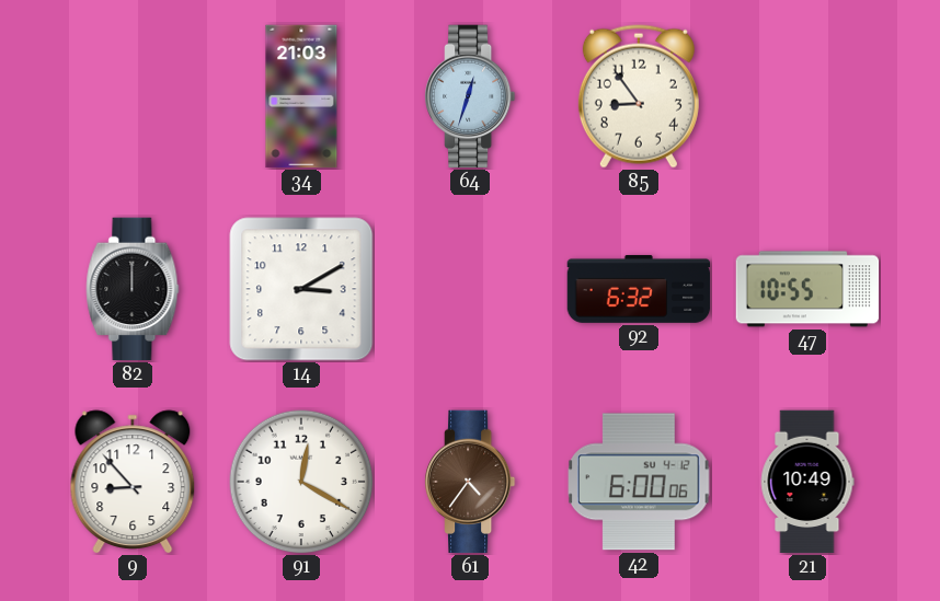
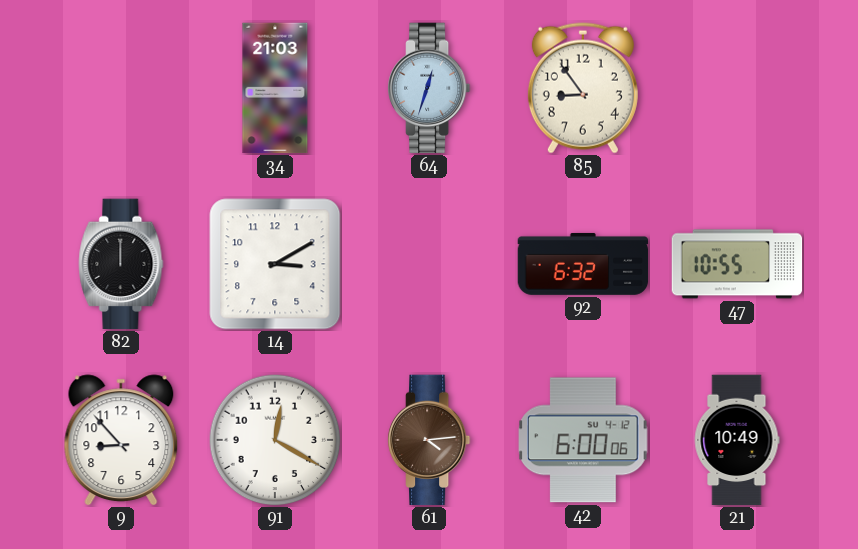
61: 4:36 -> 4:14
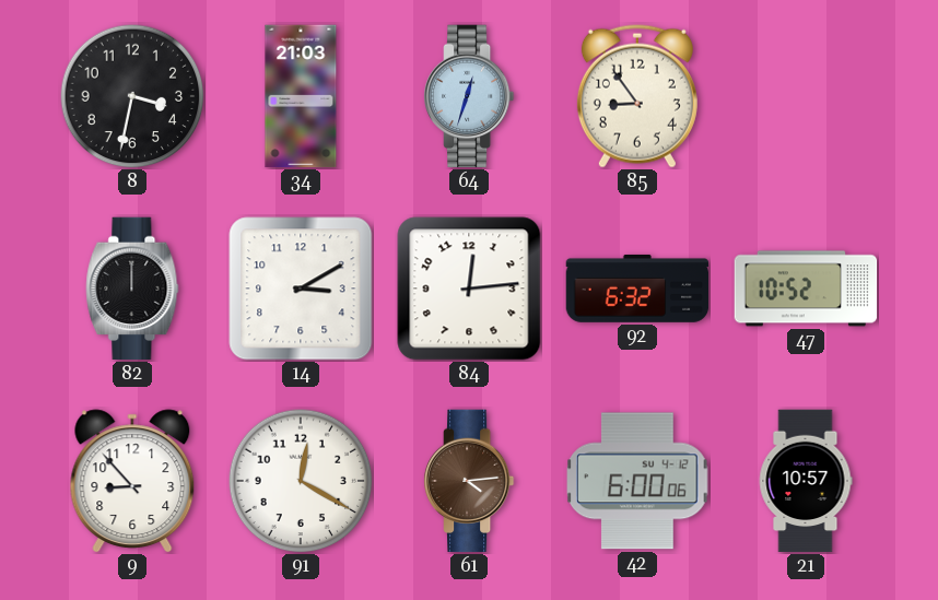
8: none -> 3:32
84: none -> 12:14
47: 10:55 -> 10:52
21: 10:49 -> 10:57
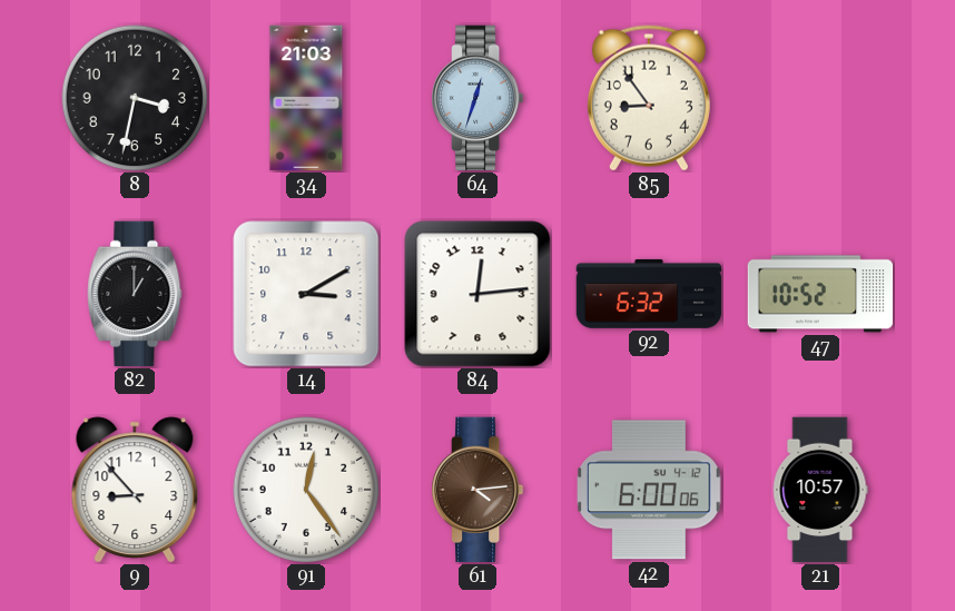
82: 12:00 -> 1:00
91: 12:20 -> 12:24
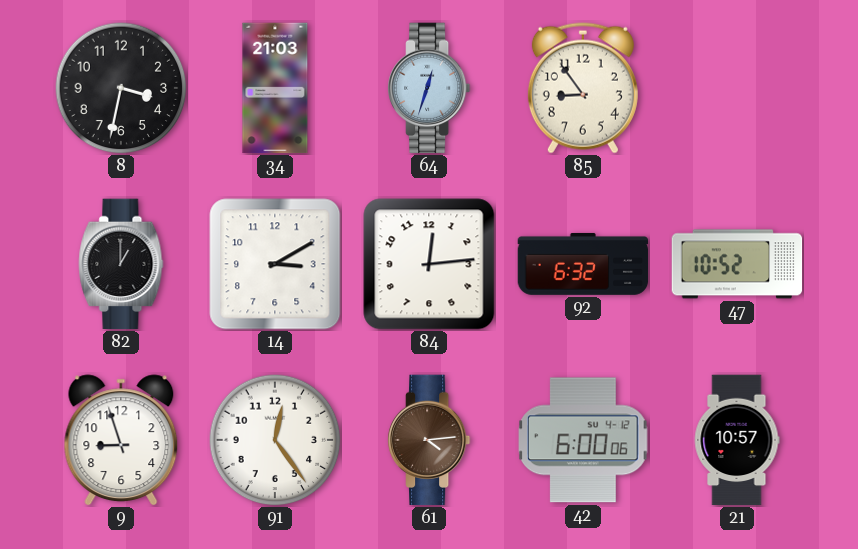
9: 8:53 -> 8:57
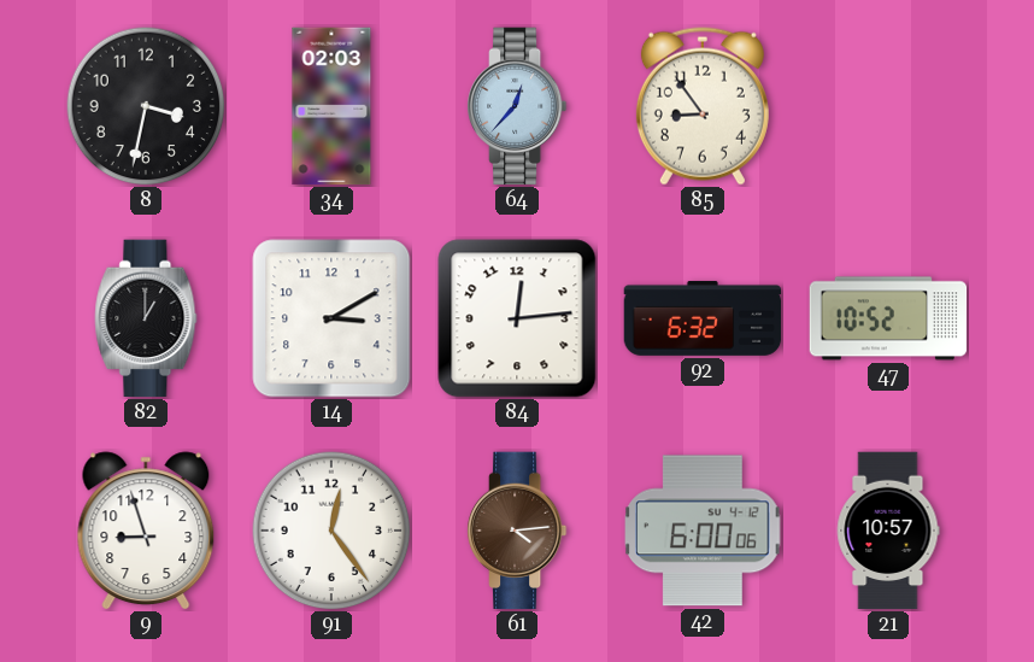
34: 21:03 -> 02:03
64: 12:33 -> 12:37
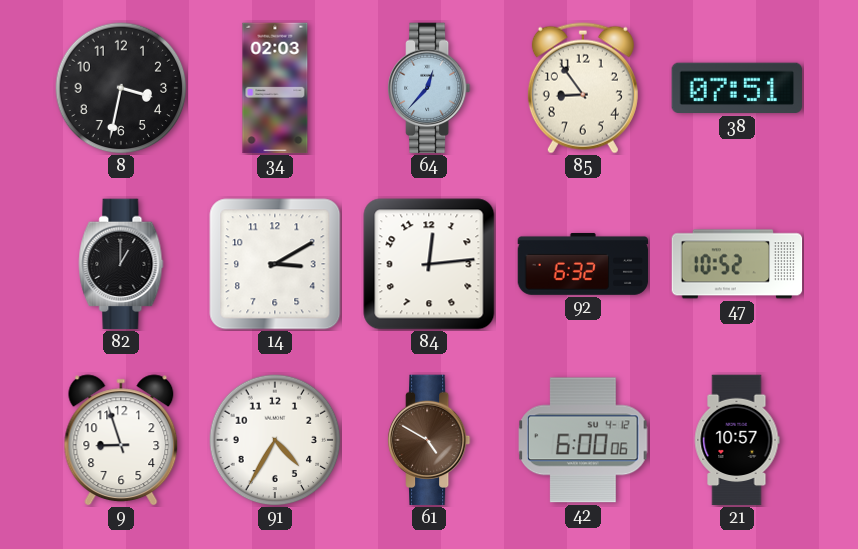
38: none -> 07:51
91: 12:24 -> 4:35
61: 4:14 -> 4:50
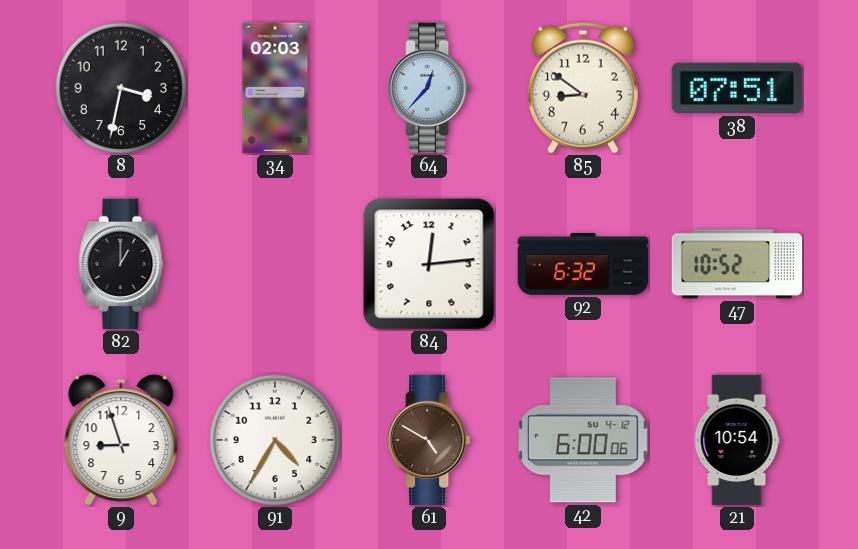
85: 8:54 -> 8:51
14: 3:10 -> none
21: 10:57 -> 10:54
